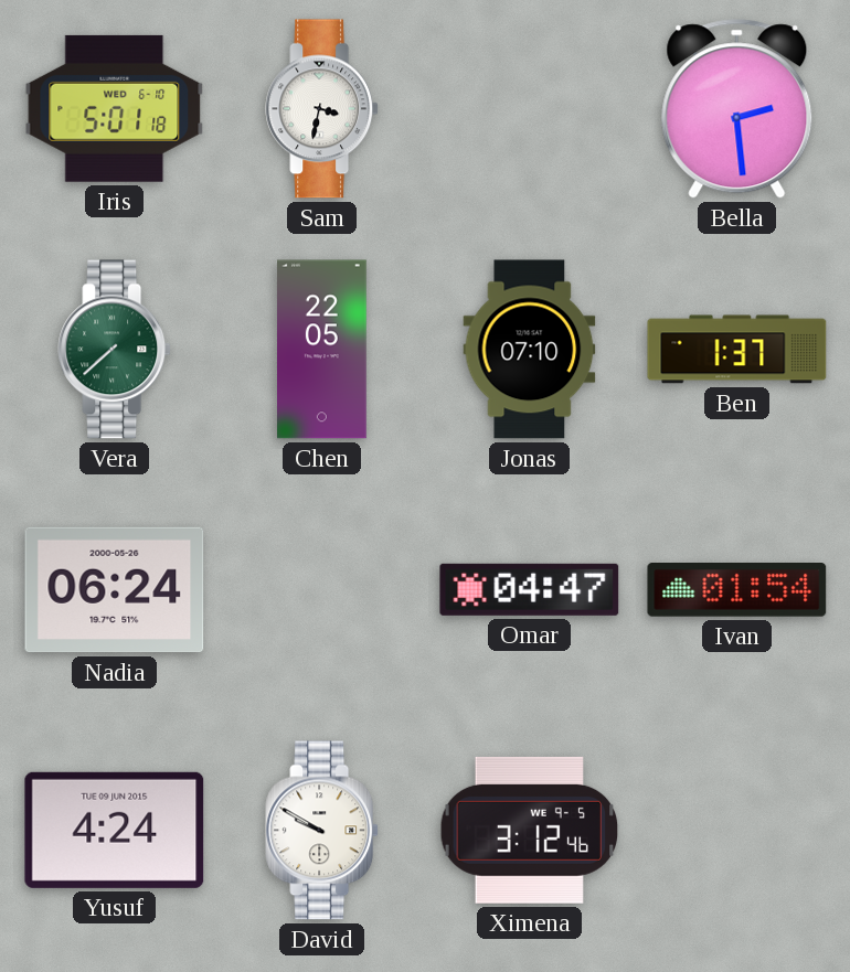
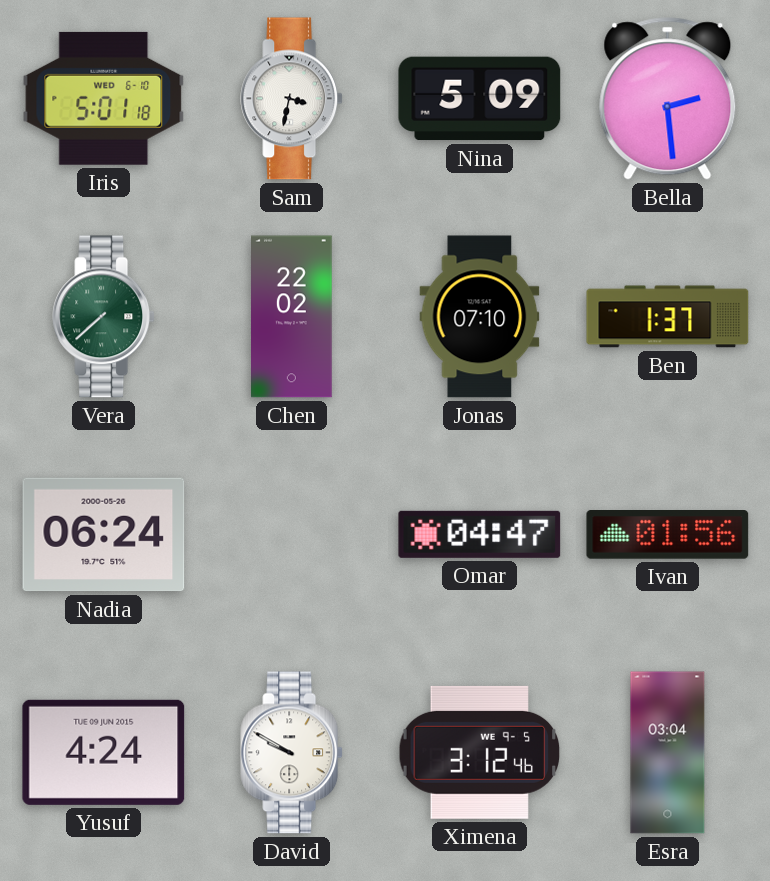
Nina: none -> 5:09
Chen: 22:05 -> 22:02
Ivan: 01:54 -> 01:56
Esra: none -> 03:04
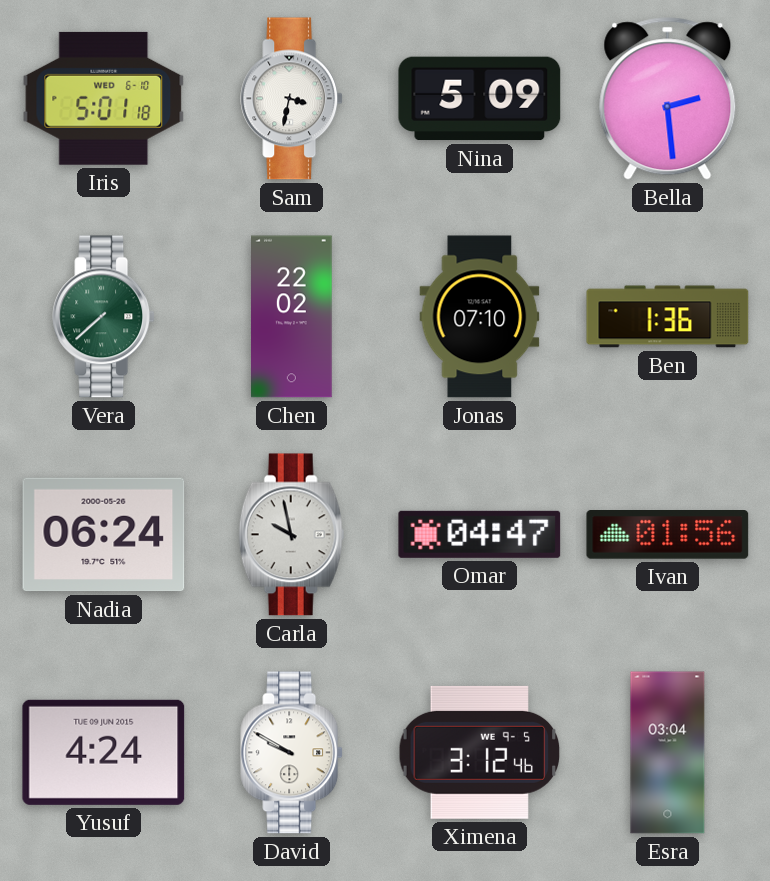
Ben: 1:37 -> 1:36
Carla: none -> 9:58
